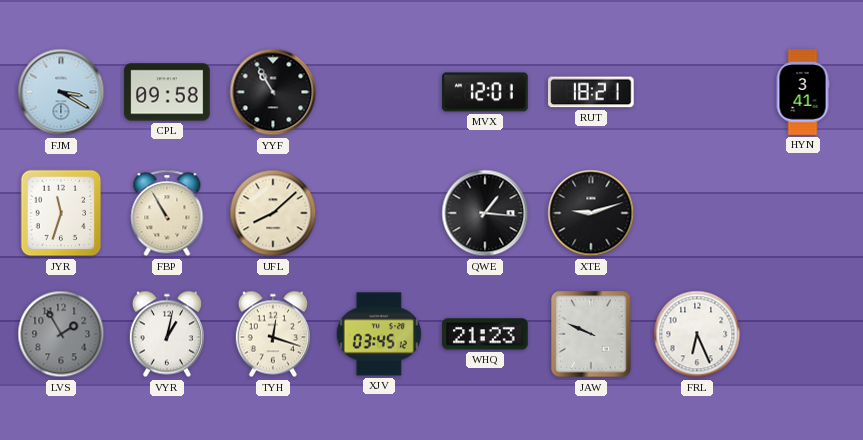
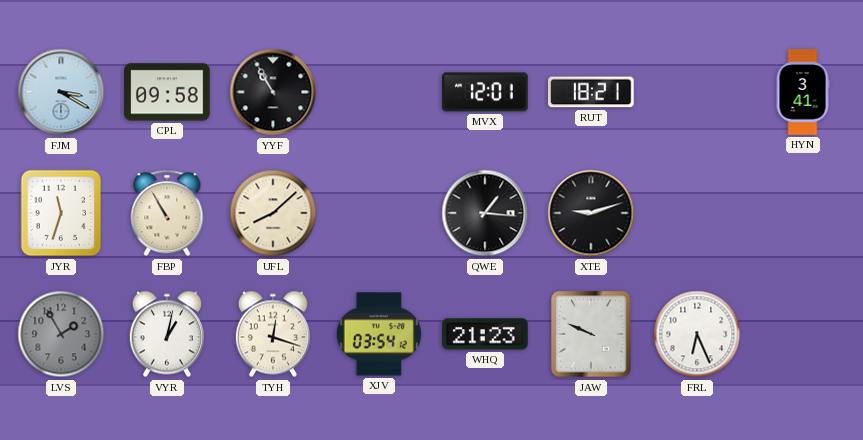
XJV: 03:45 -> 03:54
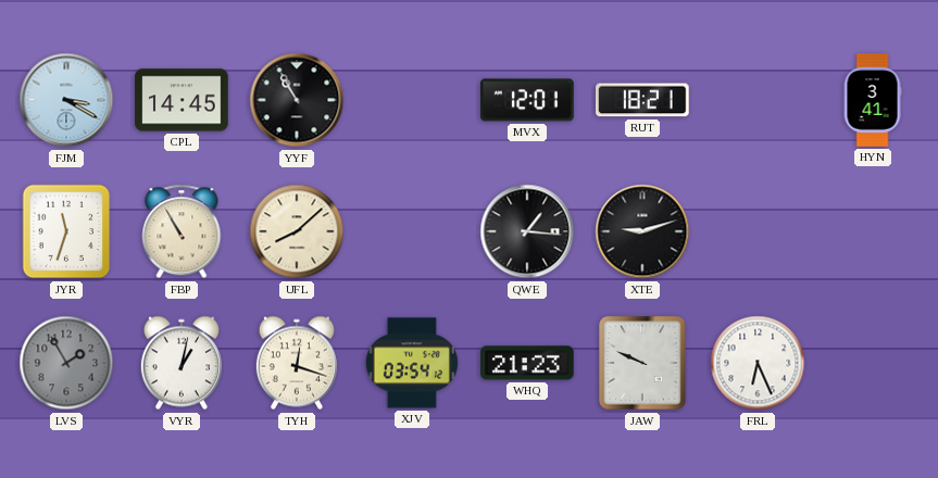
CPL: 09:58 -> 14:45
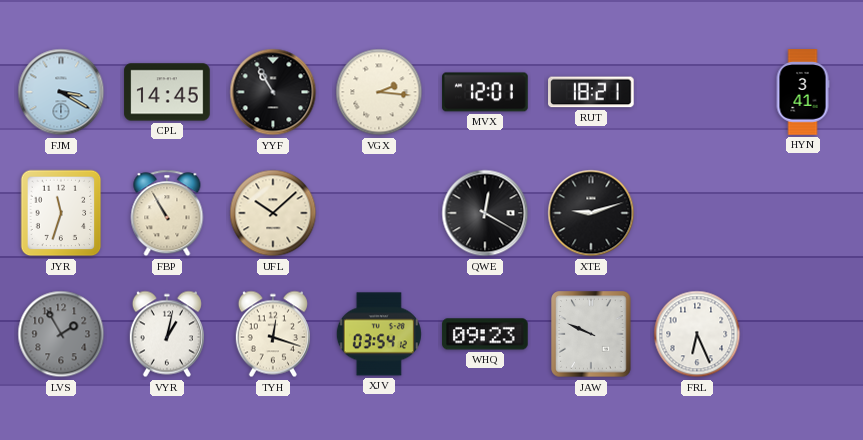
VGX: none -> 2:16
UFL: 8:08 -> 10:08
QWE: 1:16 -> 12:20
WHQ: 21:23 -> 09:23
